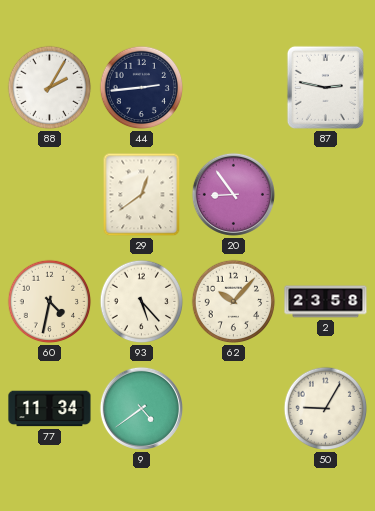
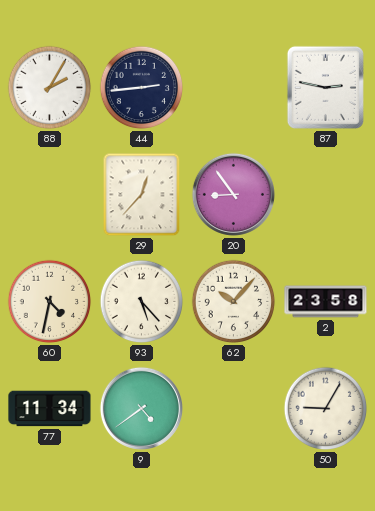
29: 12:39 -> 12:37
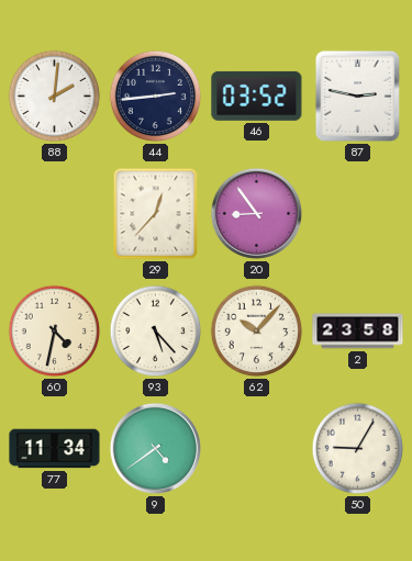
88: 2:05 -> 2:01
46: none -> 03:52
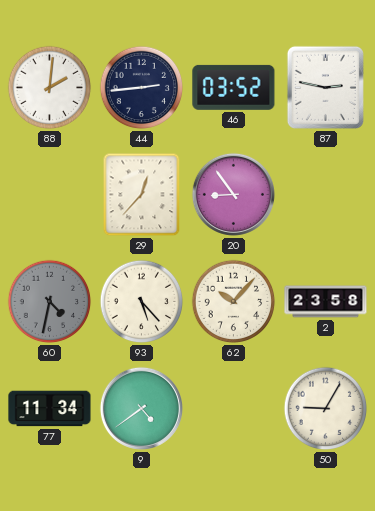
60 dial: cream -> grey
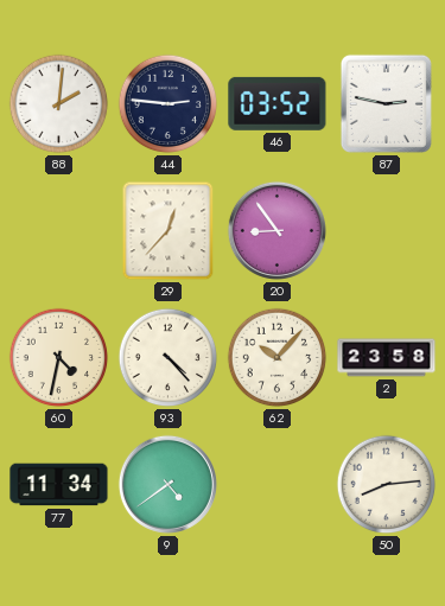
44: 2:44 -> 2:46
60 dial: grey -> cream
93: 5:23 -> 4:23
50: 9:05 -> 8:14
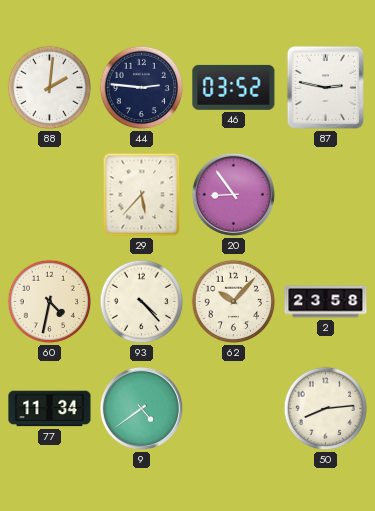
29: 12:37 -> 5:37
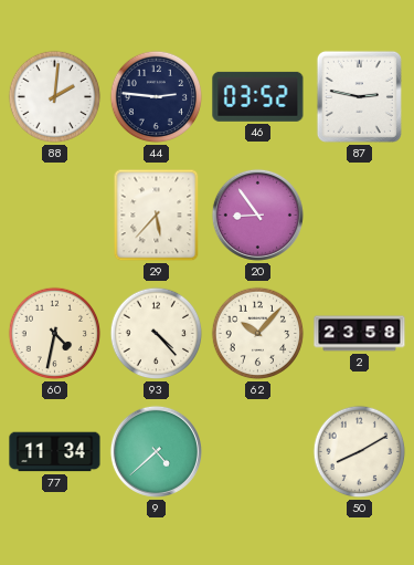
9: 4:39 -> 4:38
50: 8:14 -> 8:10
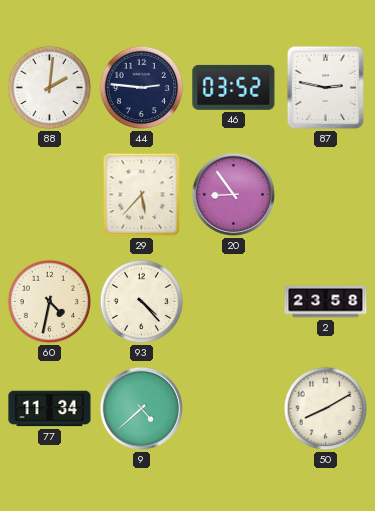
62: 10:07 -> none
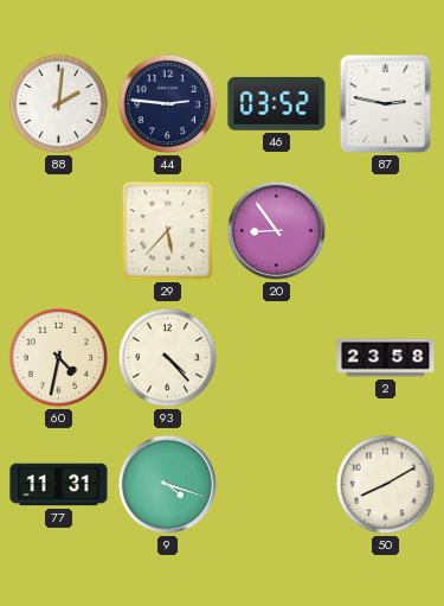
77: 11:34 -> 11:31
9: 4:38 -> 4:18
